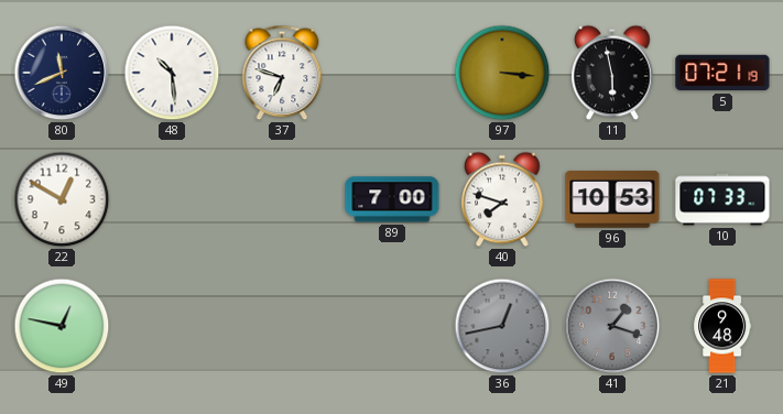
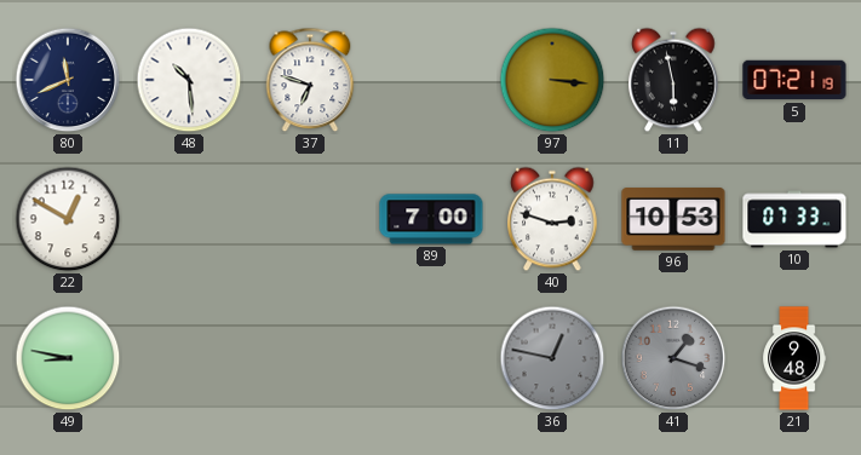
40: 7:48 -> 2:48
49: 12:47 -> 8:47
36: 12:43 -> 12:47
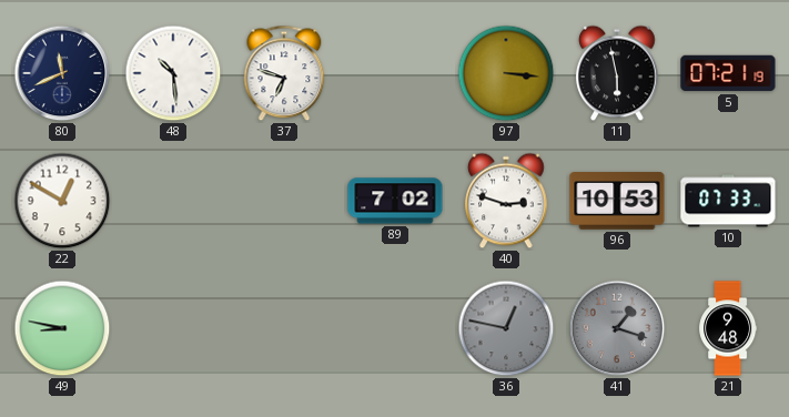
89: 7:00 -> 7:02
